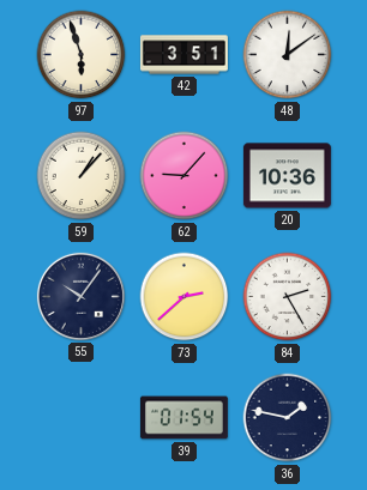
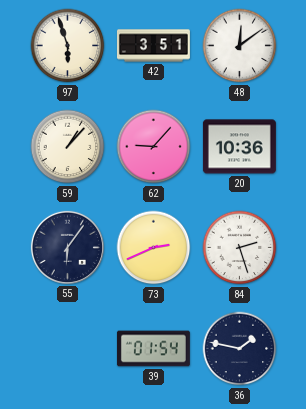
55: 10:06 -> 6:06
73: 2:38 -> 2:41
84: 2:25 -> 2:27
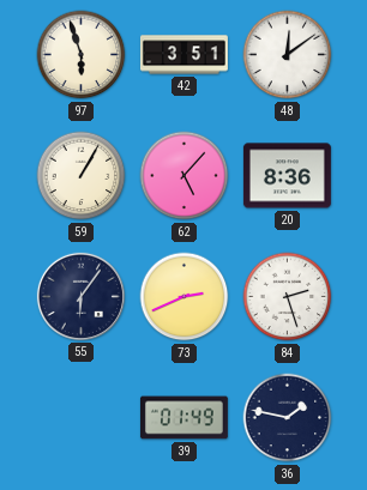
59: 1:07 -> 1:05
62: 9:07 -> 5:07
20: 10:36 -> 8:36
39: 01:54 -> 01:49
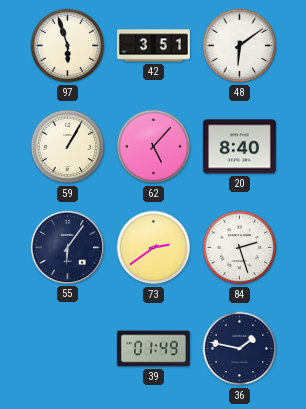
48: 12:09 -> 6:09
20: 8:36 -> 8:40
73: 2:41 -> 2:39
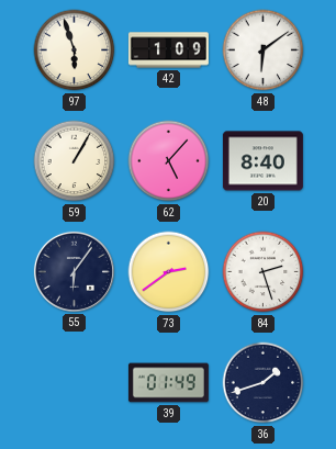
42: 3:51 -> 1:09
36: 1:47 -> 1:42
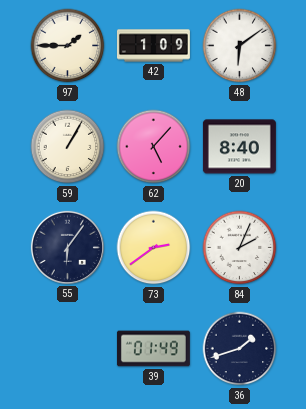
97: 5:57 -> 1:45
84: 2:27 -> 2:04
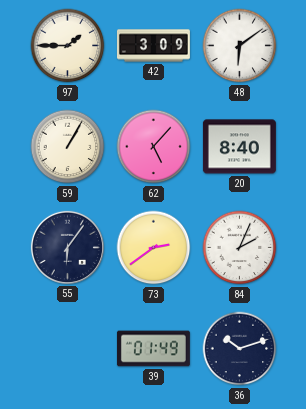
42: 1:09 -> 3:09
36: 1:42 -> 10:12
